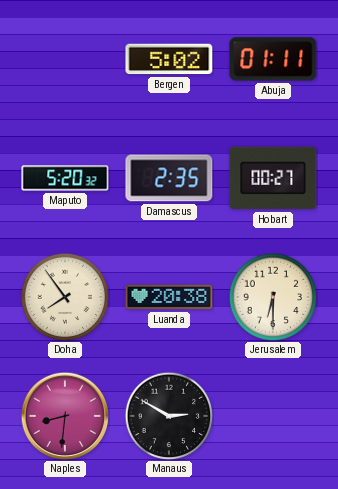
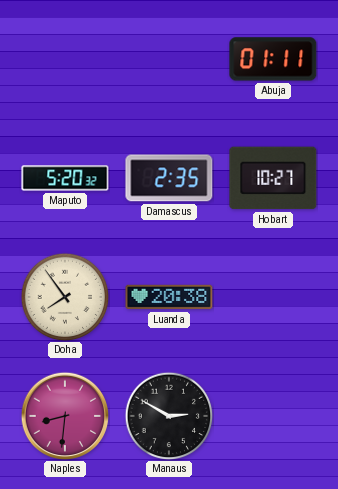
Bergen: 5:02 -> none
Hobart: 00:27 -> 10:27
Jerusalem: 6:30 -> none
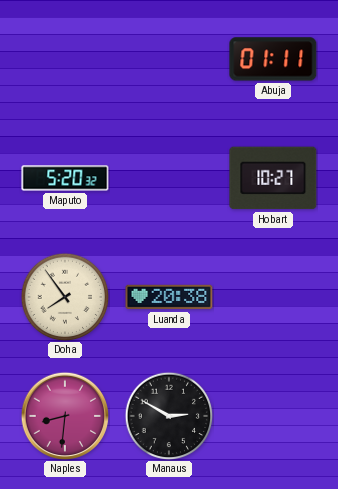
Damascus: 2:35 -> none
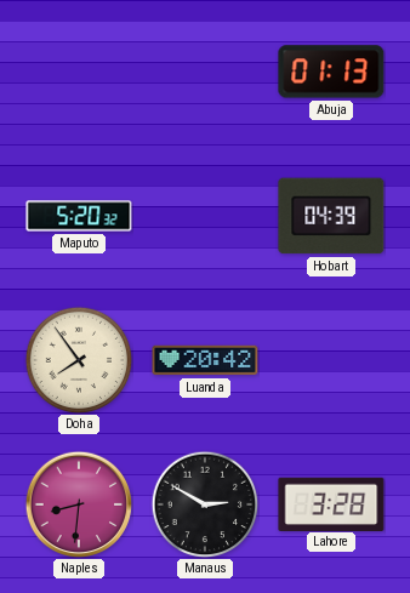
Abuja: 01:11 -> 01:13
Hobart: 10:27 -> 04:39
Luanda: 20:38 -> 20:42
Lahore: none -> 3:28
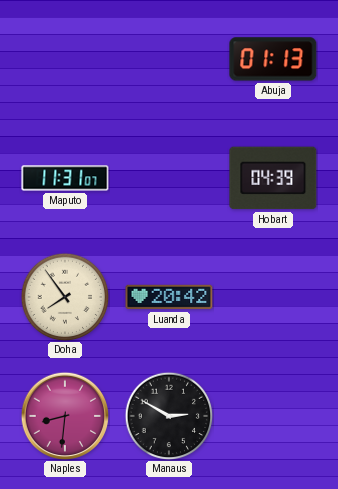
Maputo: 5:20 -> 11:31
Lahore: 3:28 -> none
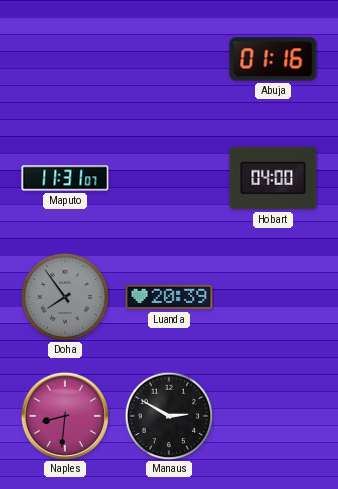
Abuja: 01:13 -> 01:16
Hobart: 04:39 -> 04:00
Doha dial: cream -> grey
Luanda: 20:42 -> 20:39
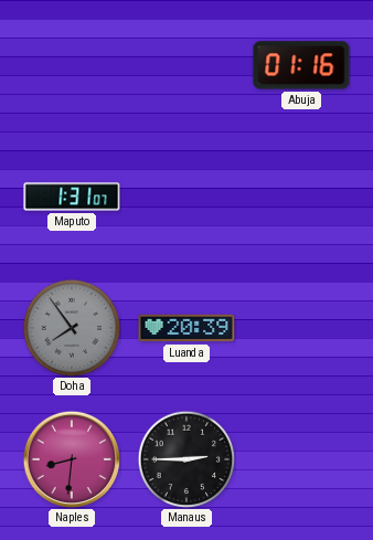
Maputo: 11:31 -> 1:31
Hobart: 04:00 -> none
Manaus: 2:50 -> 2:45
